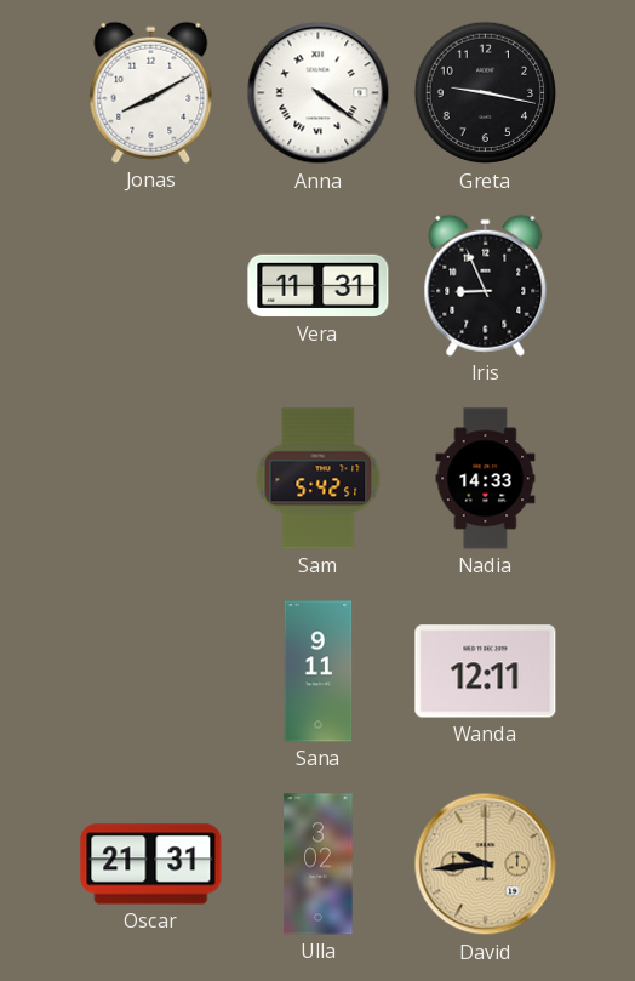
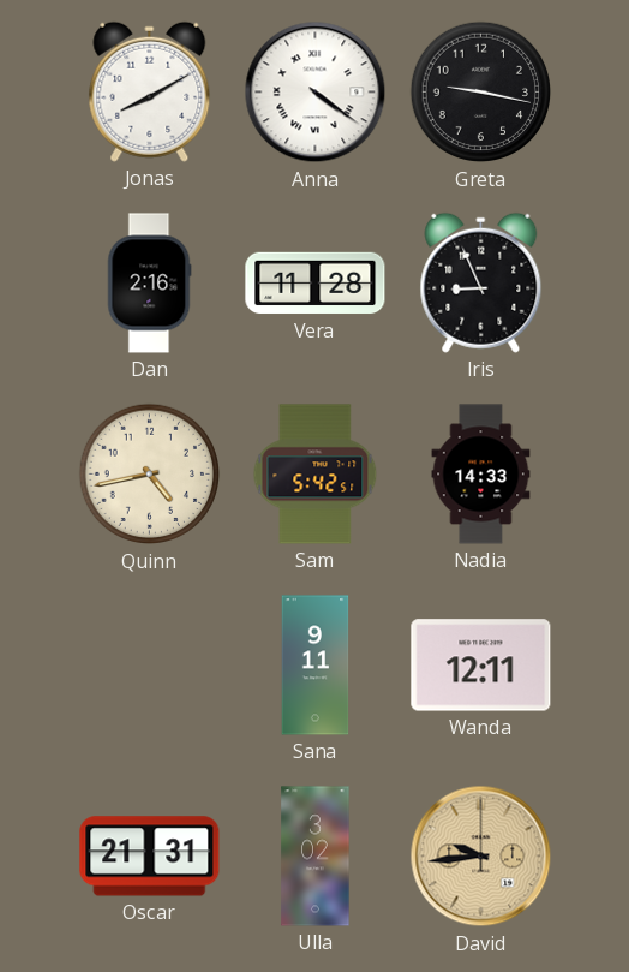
Dan: none -> 2:16
Vera: 11:31 -> 11:28
Quinn: none -> 4:43
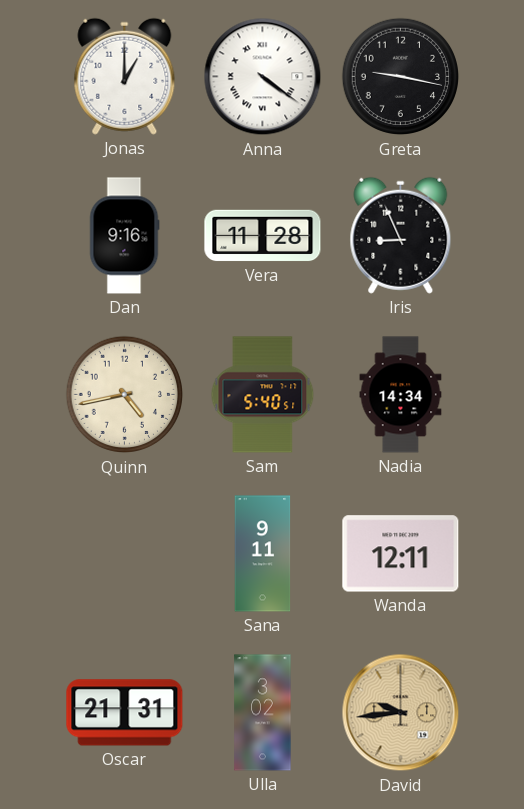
Jonas: 8:10 -> 1:00
Dan: 2:16 -> 9:16
Sam: 5:42 -> 5:40
Nadia: 14:33 -> 14:34
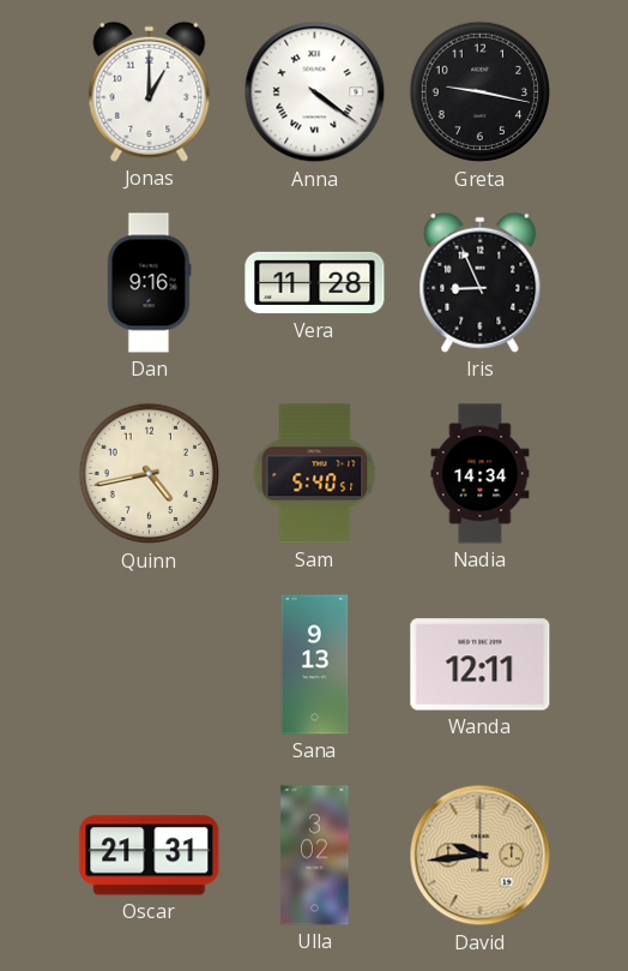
Sana: 9:11 -> 9:13
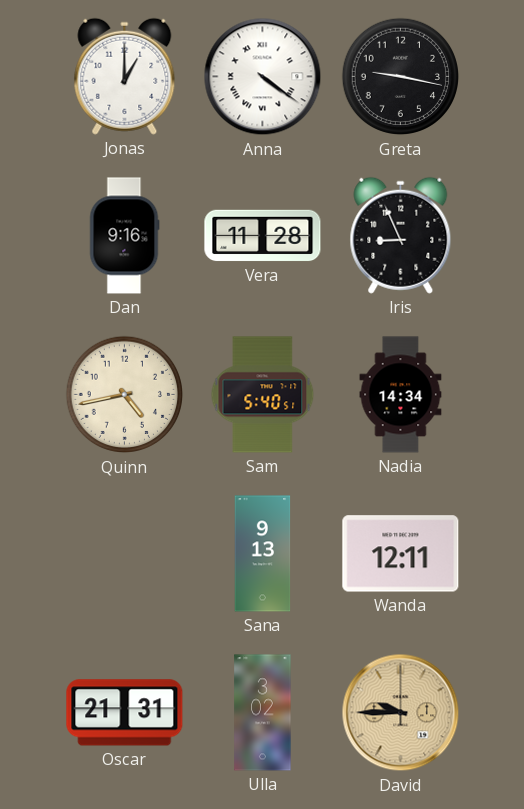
David: 9:44 -> 9:45
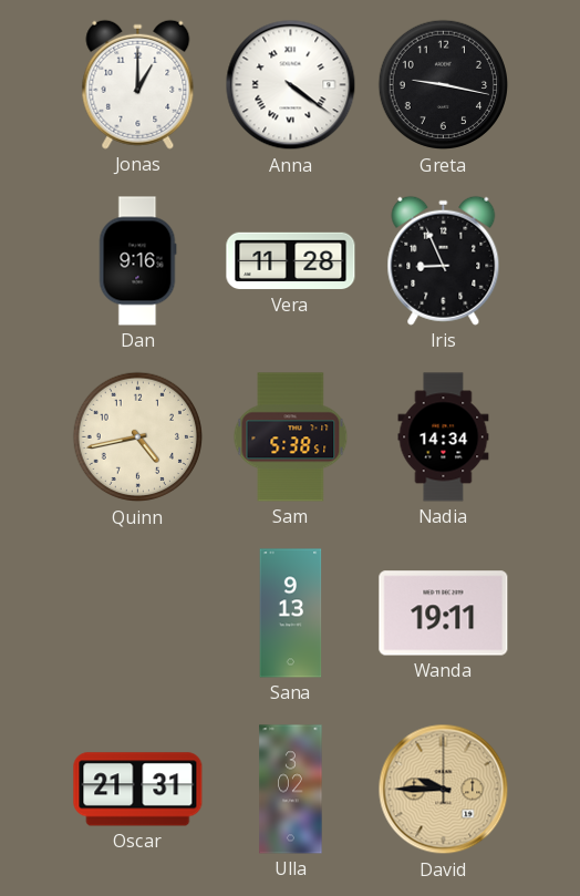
Sam: 5:40 -> 5:38
Wanda: 12:11 -> 19:11
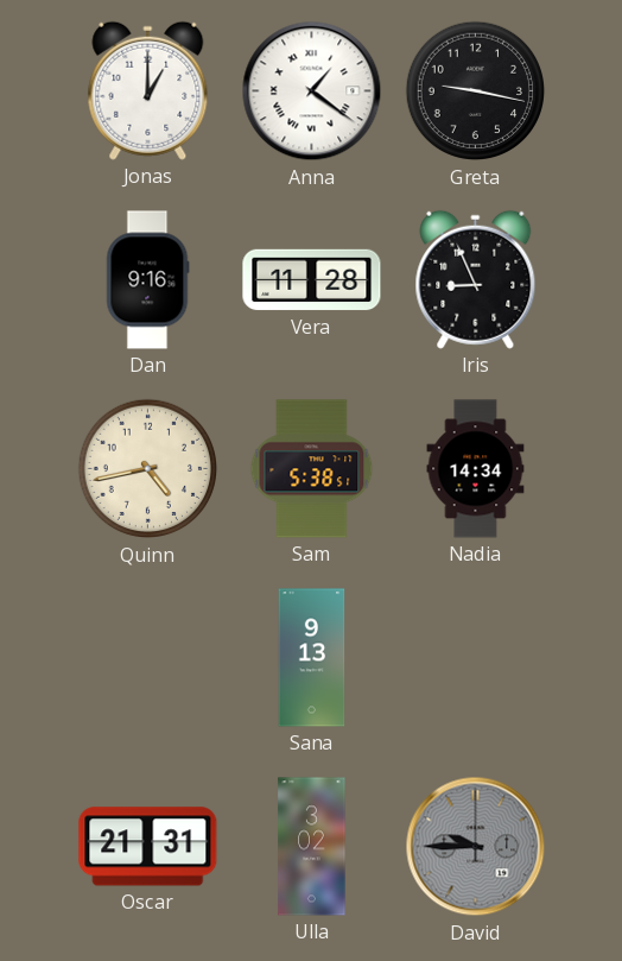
Anna: 4:21 -> 1:21
Wanda: 19:11 -> none
David dial: champagne -> grey
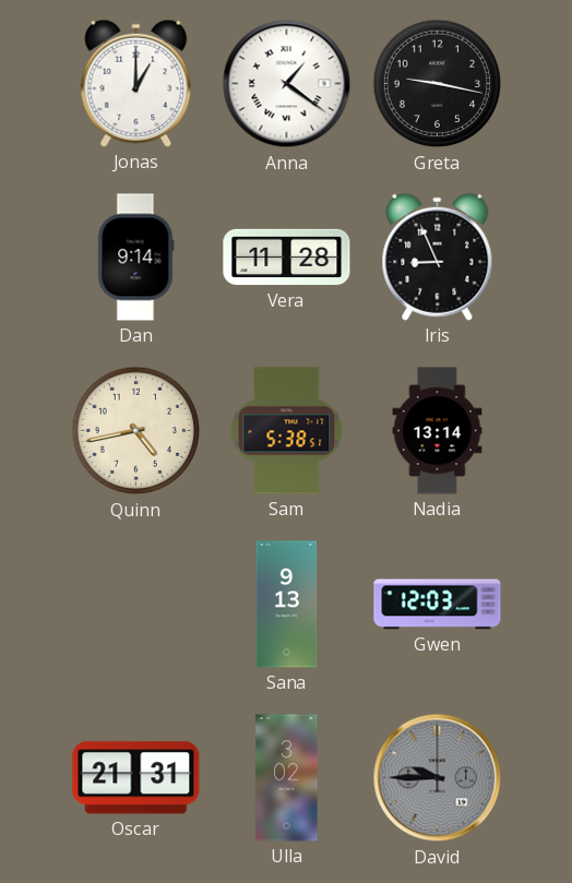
Dan: 9:16 -> 9:14
Nadia: 14:34 -> 13:14
Gwen: none -> 12:03
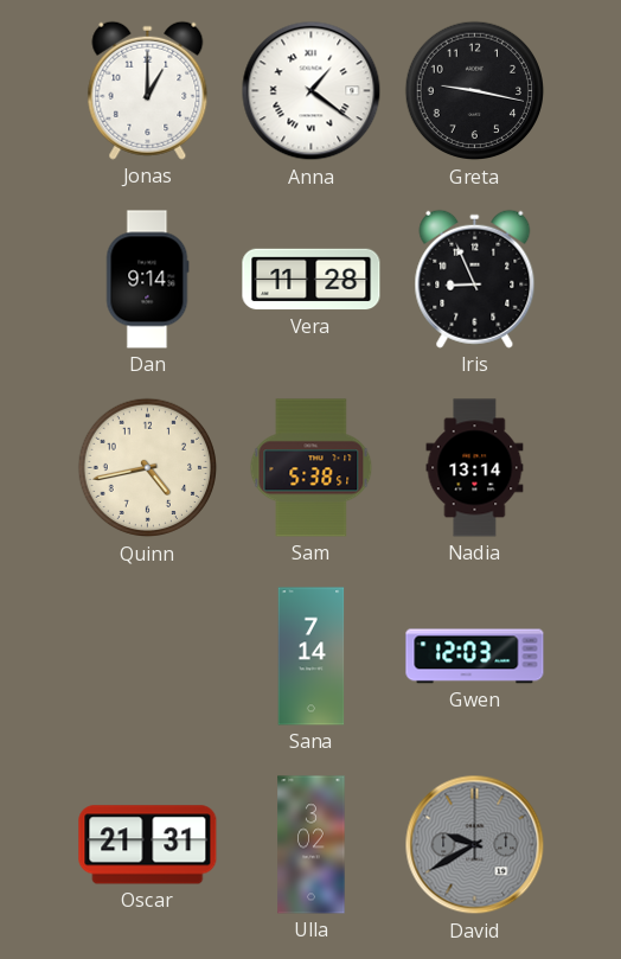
Sana: 9:13 -> 7:14
David: 9:45 -> 9:40
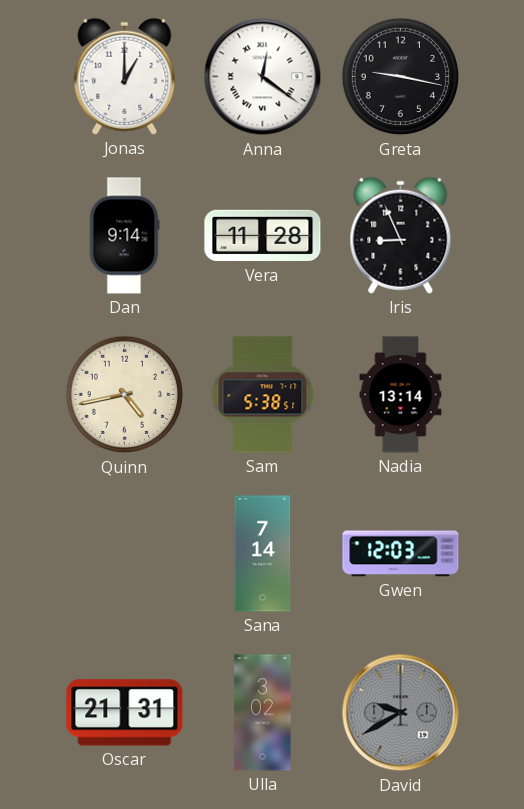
Anna: 1:21 -> 12:21
